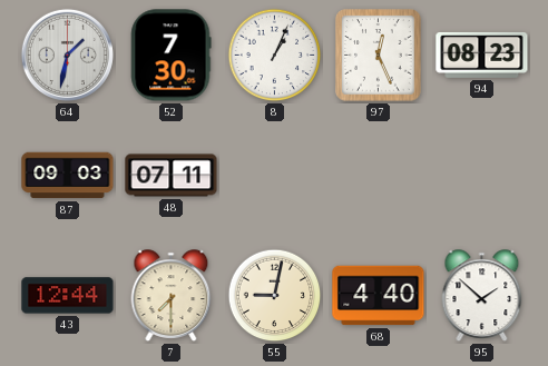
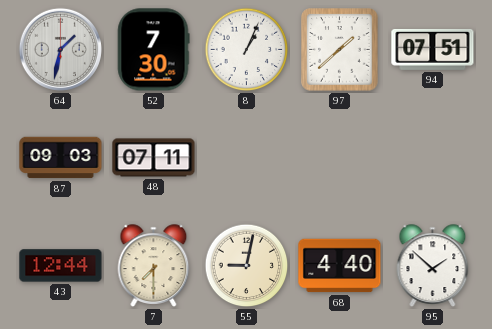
97: 12:26 -> 1:38
94: 08:23 -> 07:51
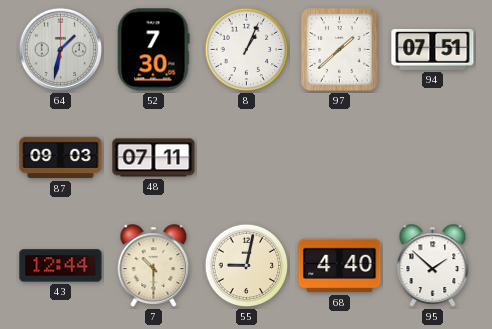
7: 7:30 -> 10:30
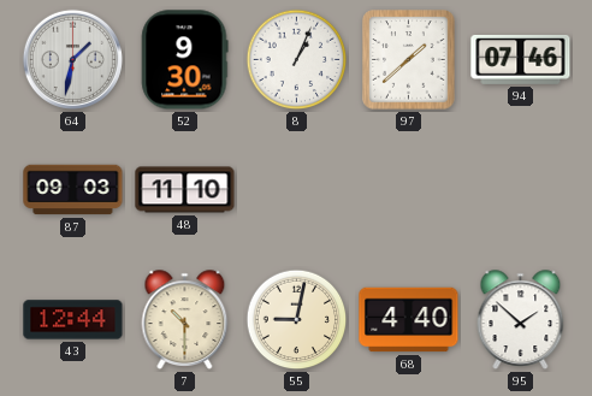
52: 7:30 -> 9:30
94: 07:51 -> 07:46
48: 07:11 -> 11:10
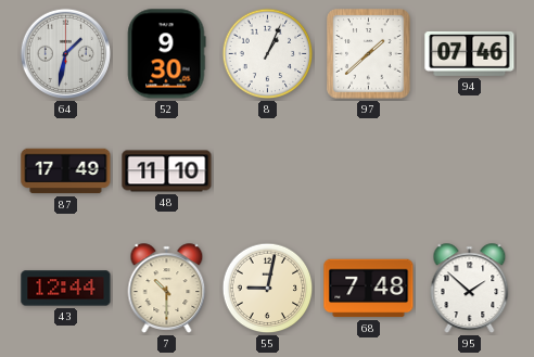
87: 09:03 -> 17:49
68: 4:40 -> 7:48
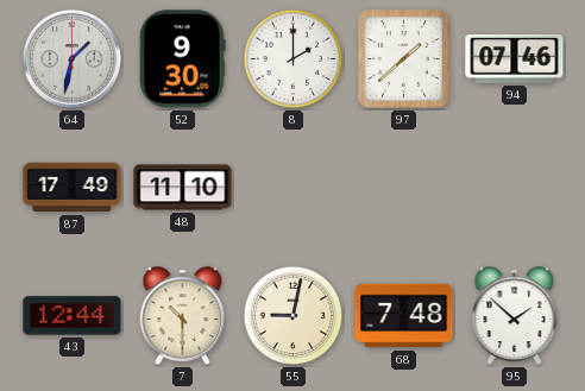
8: 1:04 -> 2:00
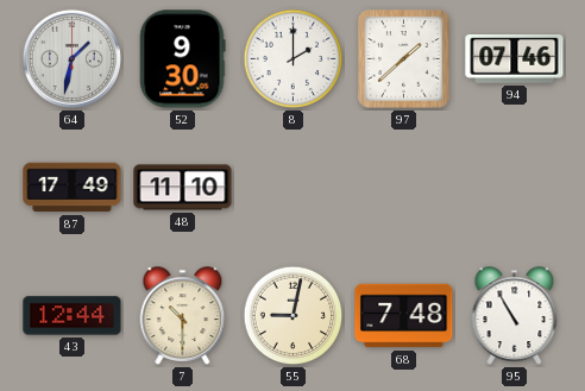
95: 1:52 -> 10:55
